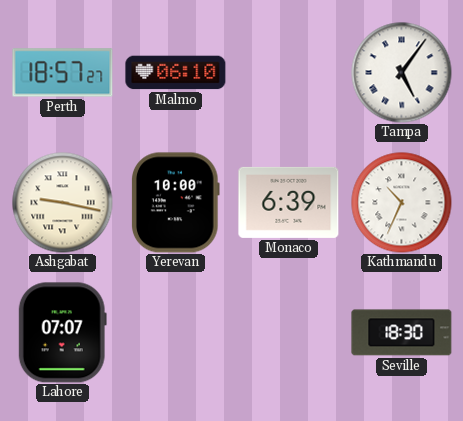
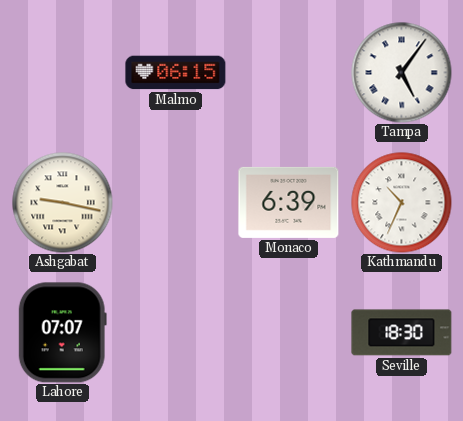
Perth: 18:57 -> none
Malmo: 06:10 -> 06:15
Yerevan: 10:00 -> none
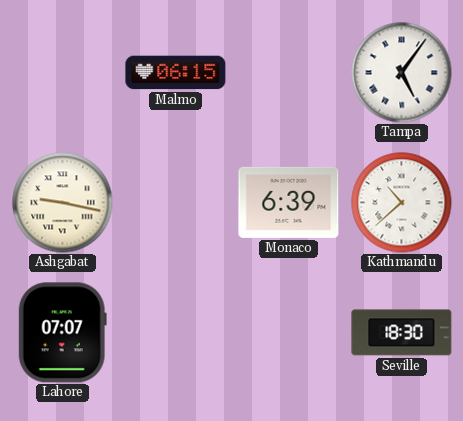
Kathmandu: 10:34 -> 10:38
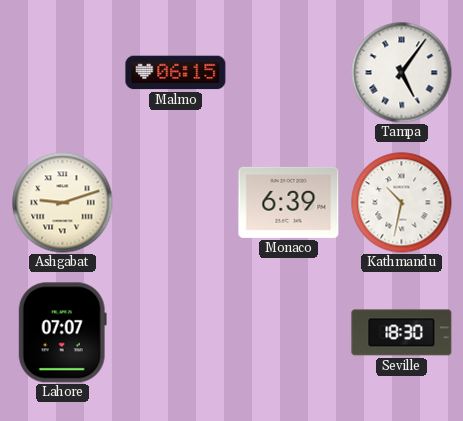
Ashgabat: 9:17 -> 9:12
Kathmandu: 10:38 -> 10:32
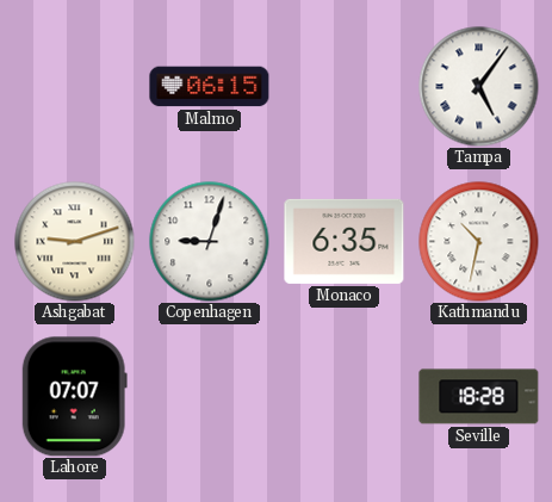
Copenhagen: none -> 9:03
Monaco: 6:39 -> 6:35
Seville: 18:30 -> 18:28
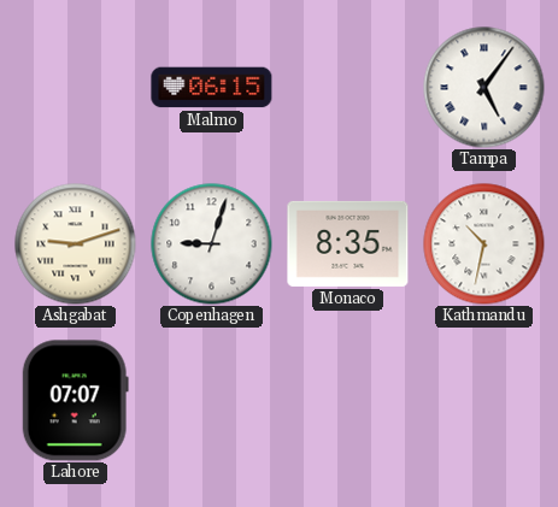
Monaco: 6:35 -> 8:35
Seville: 18:28 -> none
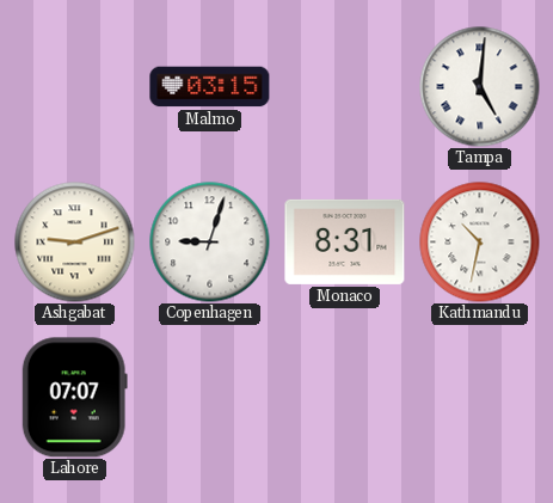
Malmo: 06:15 -> 03:15
Tampa: 5:06 -> 5:01
Monaco: 8:35 -> 8:31
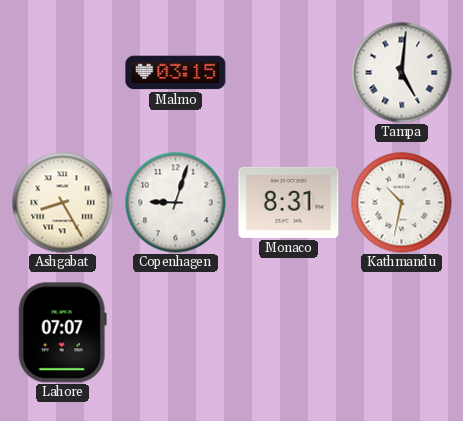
Ashgabat: 9:12 -> 8:25
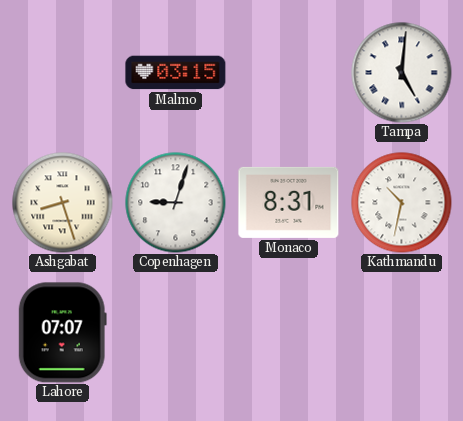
Ashgabat: 8:25 -> 8:27
